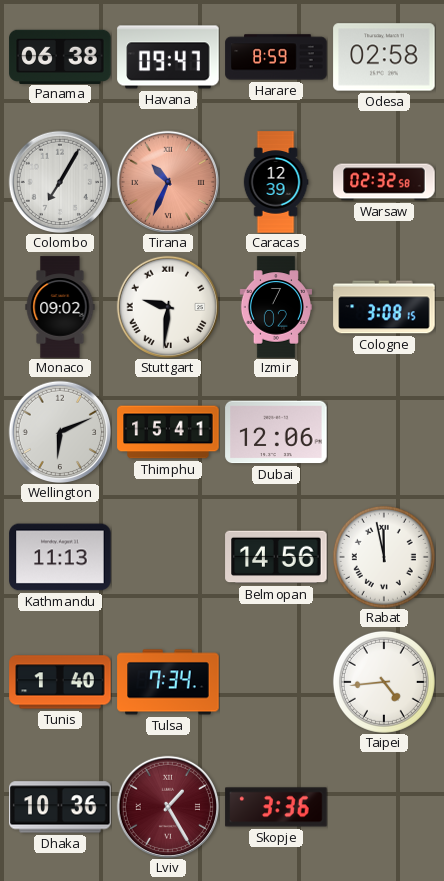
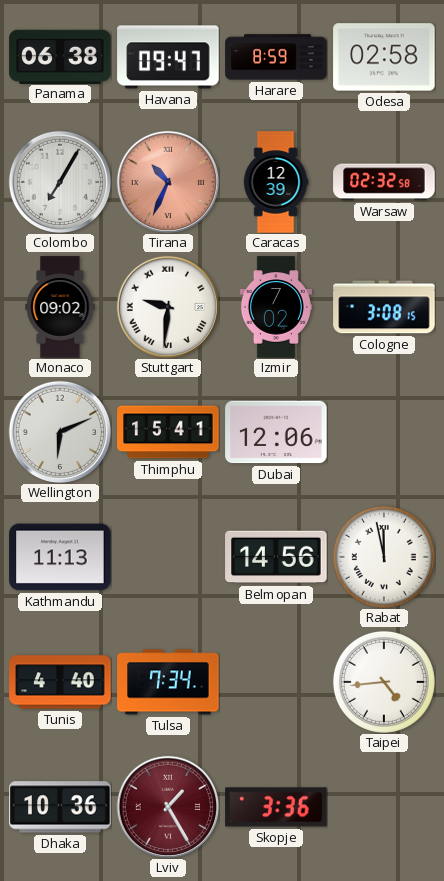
Tunis: 1:40 -> 4:40
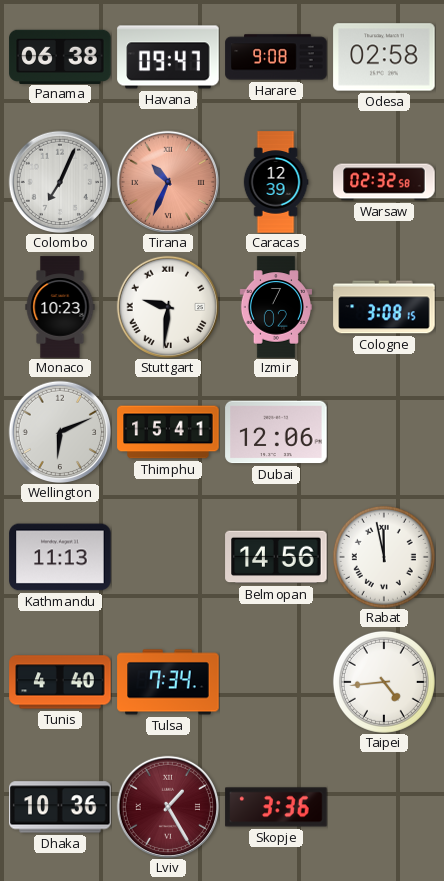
Harare: 8:59 -> 9:08
Colombo: 7:05 -> 7:04
Monaco: 09:02 -> 10:23
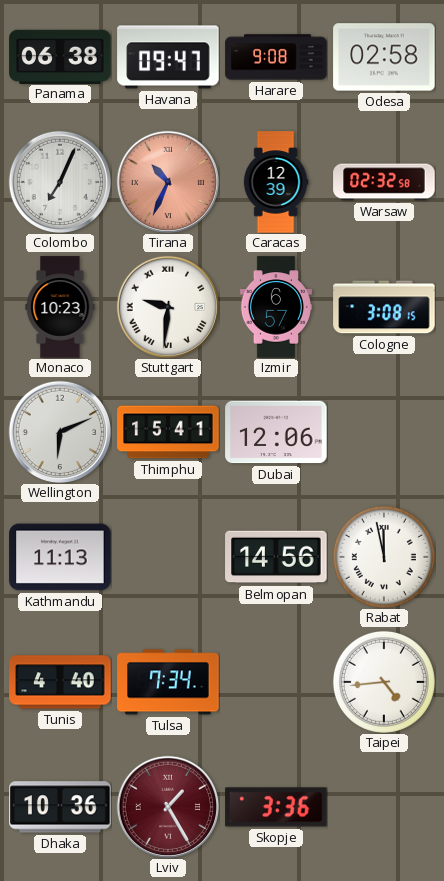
Izmir: 7:02 -> 6:57
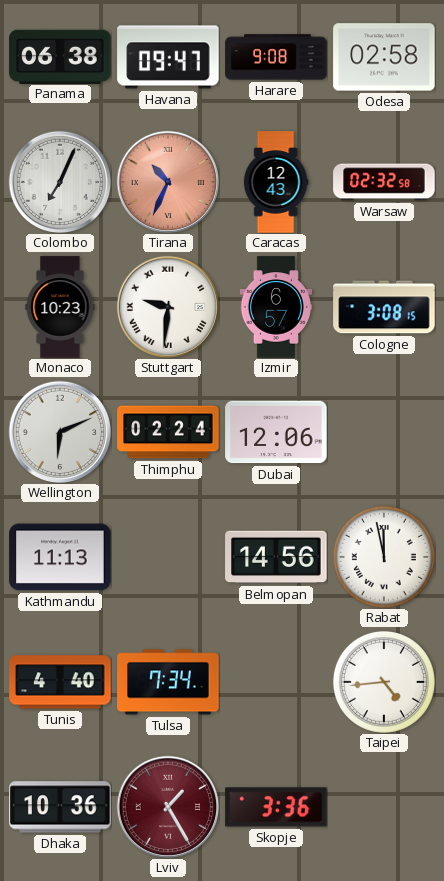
Caracas: 12:39 -> 12:43
Thimphu: 15:41 -> 02:24
